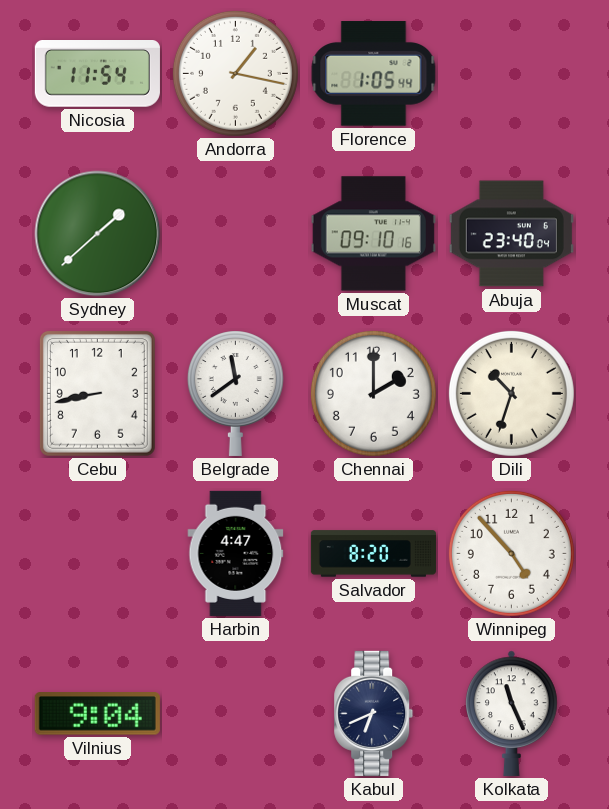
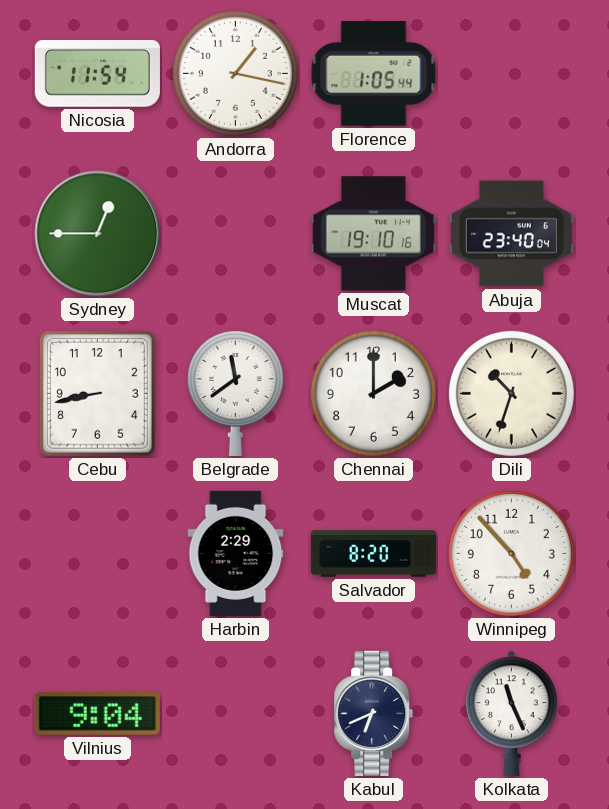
Sydney: 1:38 -> 12:45
Muscat: 09:10 -> 19:10
Harbin: 4:47 -> 2:29
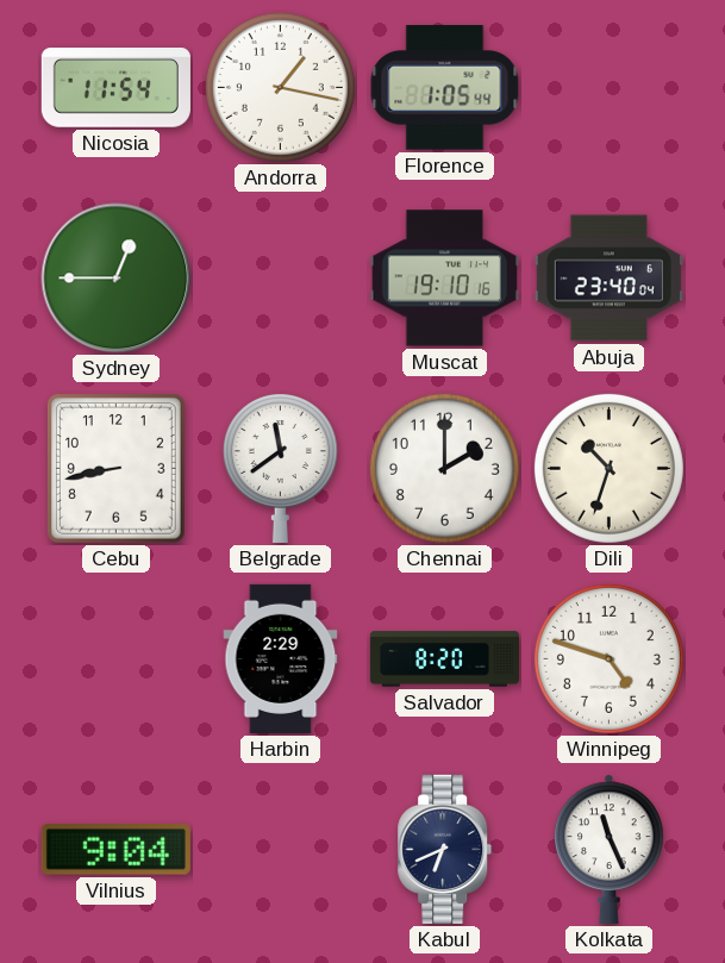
Winnipeg: 4:53 -> 4:48
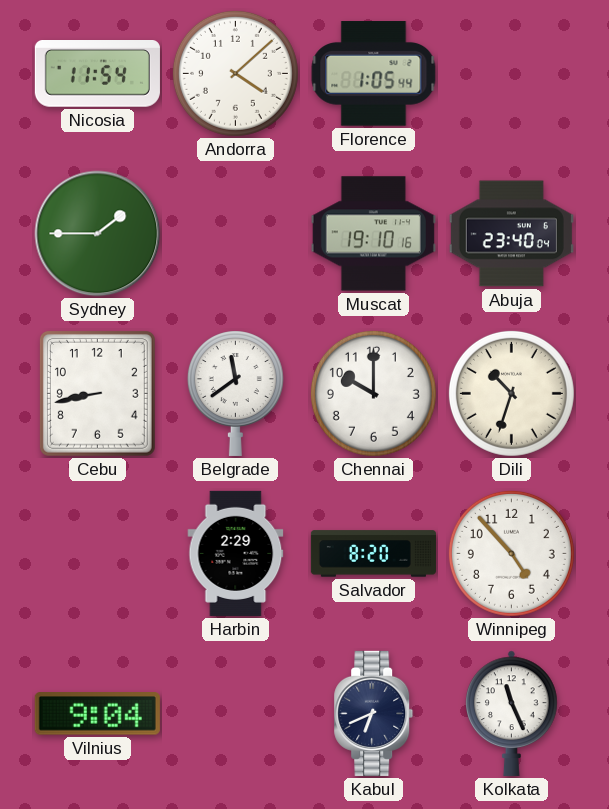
Andorra: 1:17 -> 4:08
Sydney: 12:45 -> 1:45
Chennai: 2:00 -> 10:00
Winnipeg: 4:48 -> 4:53
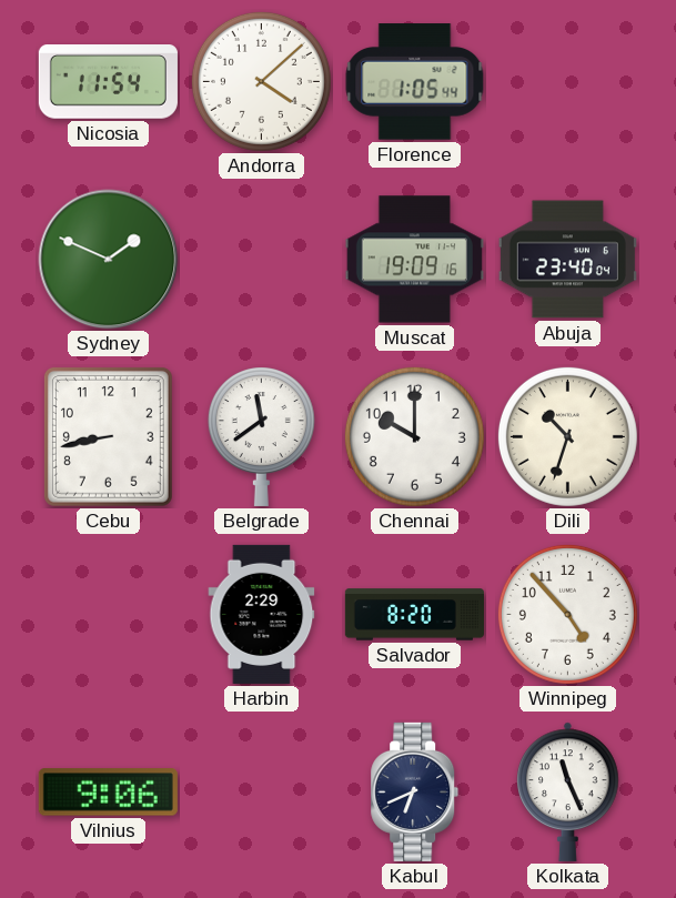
Sydney: 1:45 -> 1:49
Muscat: 19:10 -> 19:09
Vilnius: 9:04 -> 9:06
